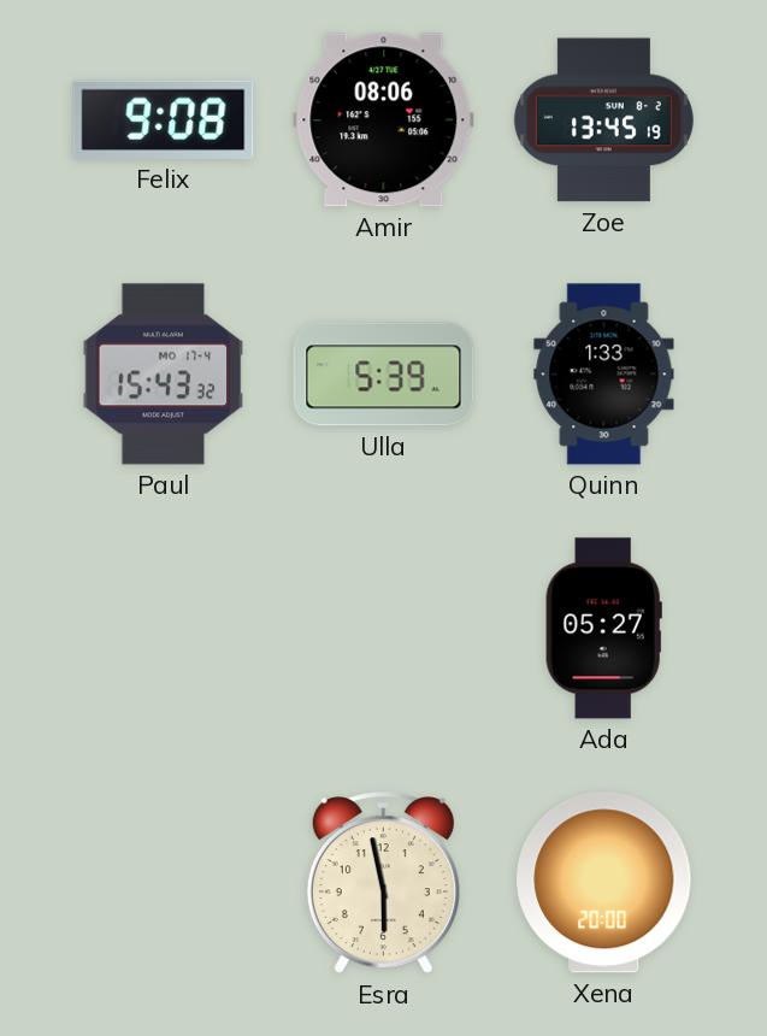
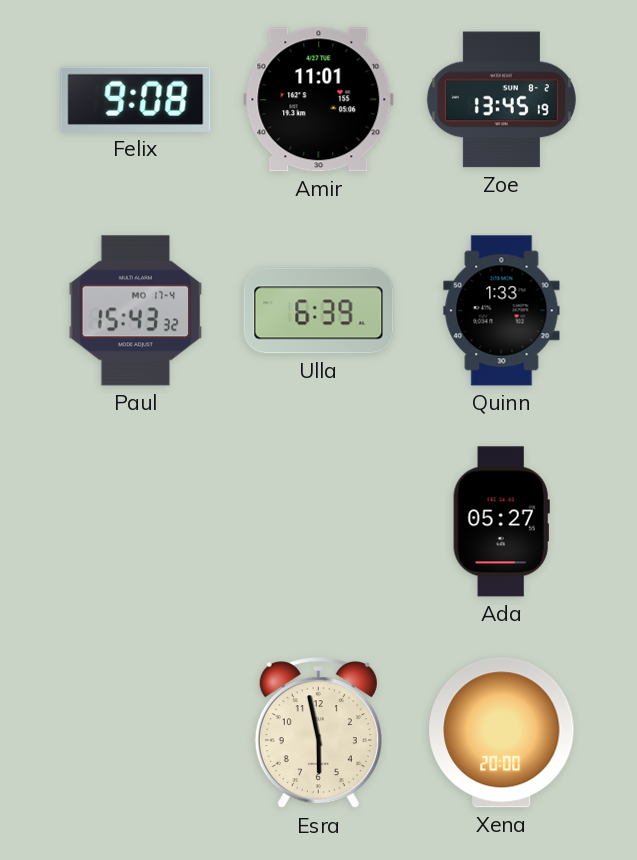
Amir: 08:06 -> 11:01
Ulla: 5:39 -> 6:39
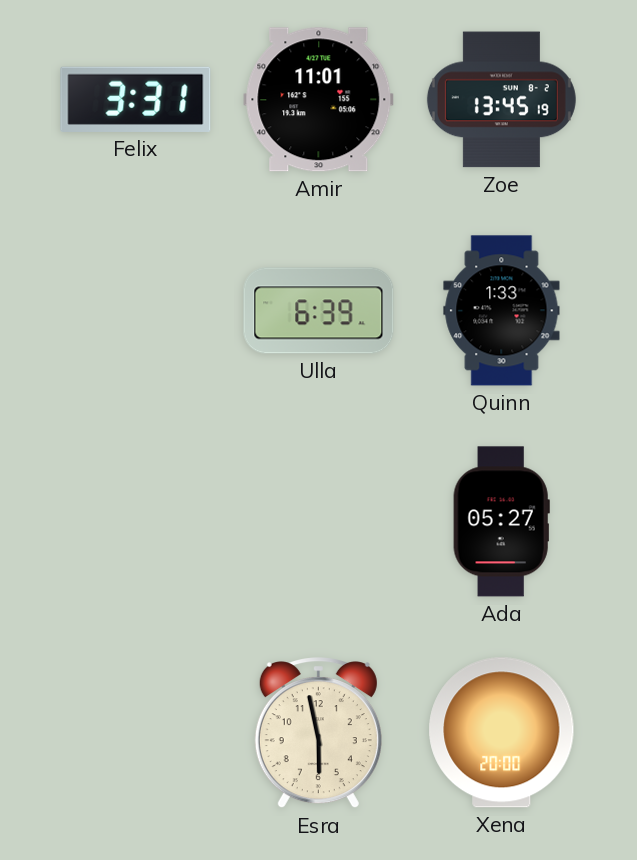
Felix: 9:08 -> 3:31
Paul: 15:43 -> none
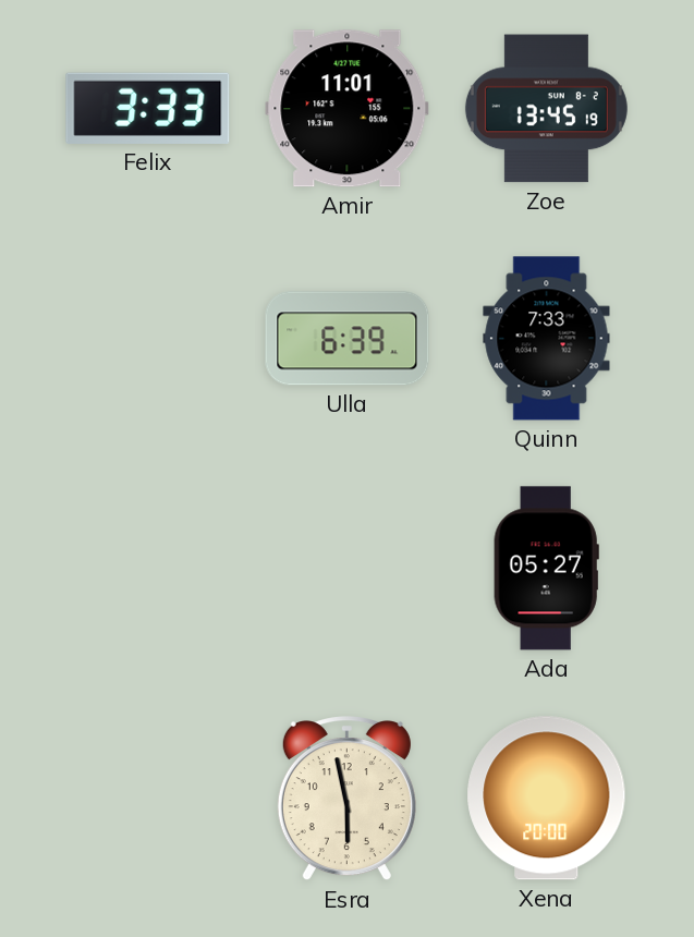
Felix: 3:31 -> 3:33
Quinn: 1:33 -> 7:33
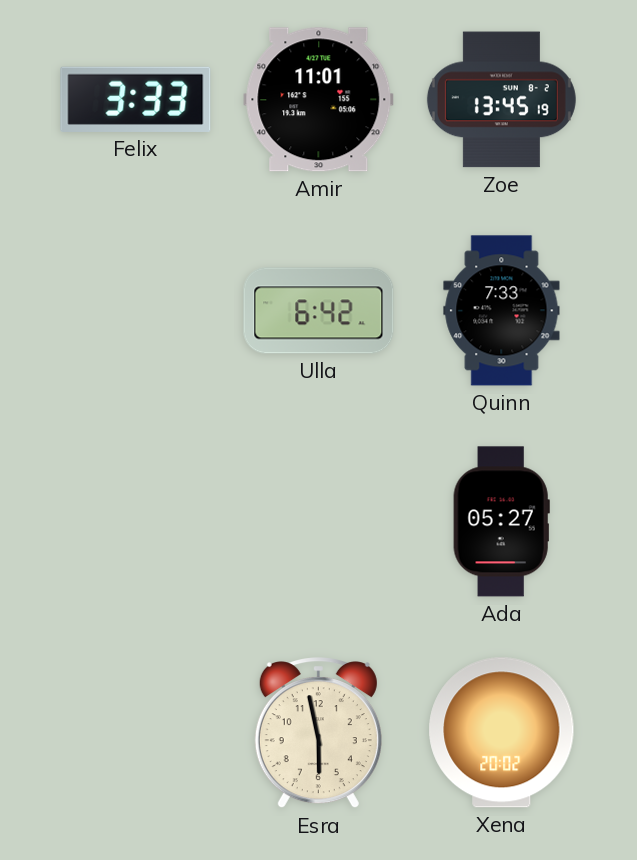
Ulla: 6:39 -> 6:42
Xena: 20:00 -> 20:02
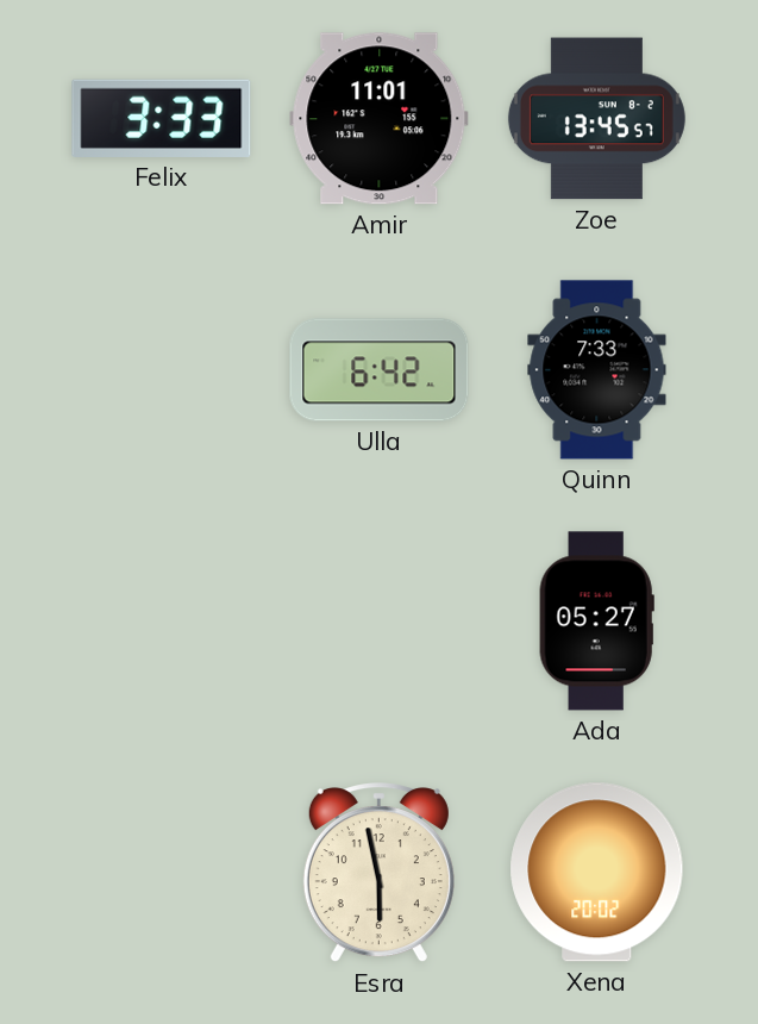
Zoe: 13:45:19 -> 13:45:57
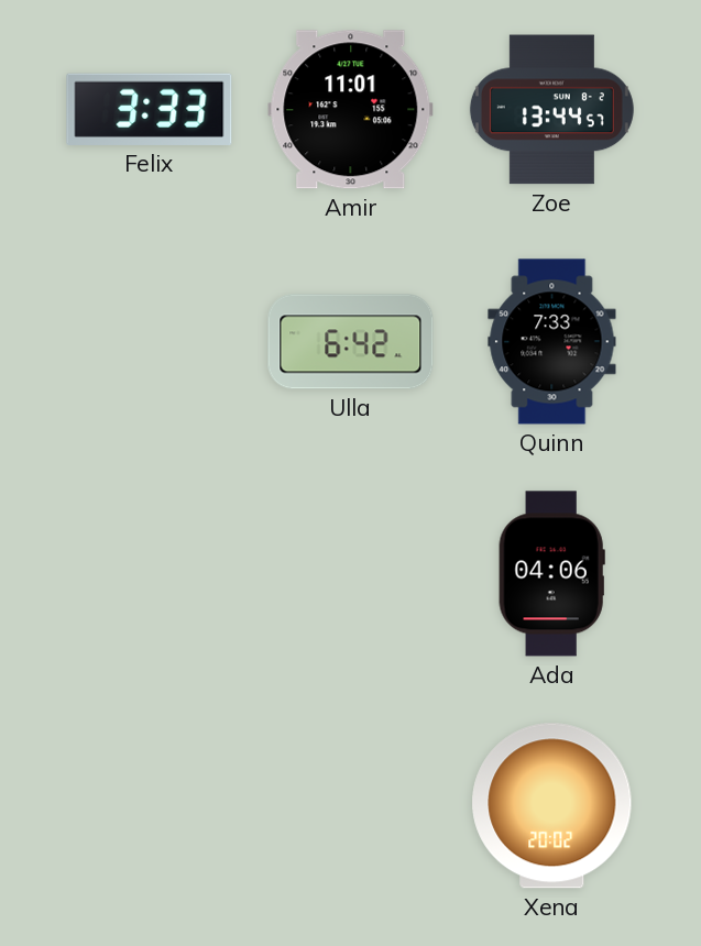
Zoe: 13:45 -> 13:44
Ada: 05:27 -> 04:06
Esra: 5:58 -> none
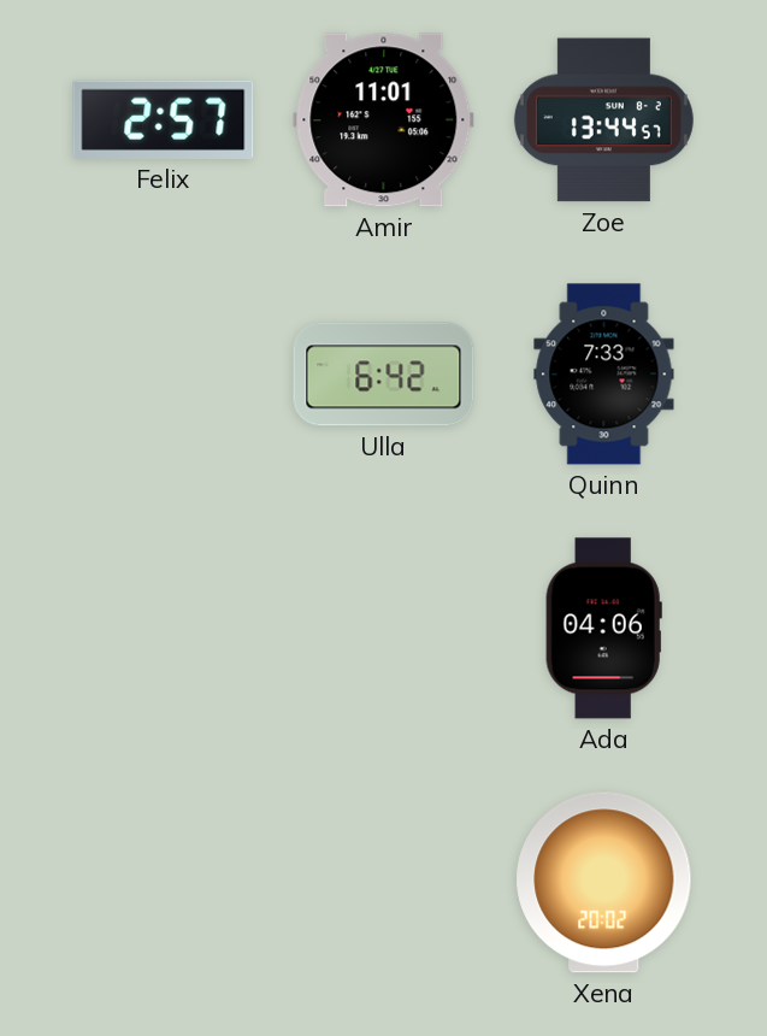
Felix: 3:33 -> 2:57
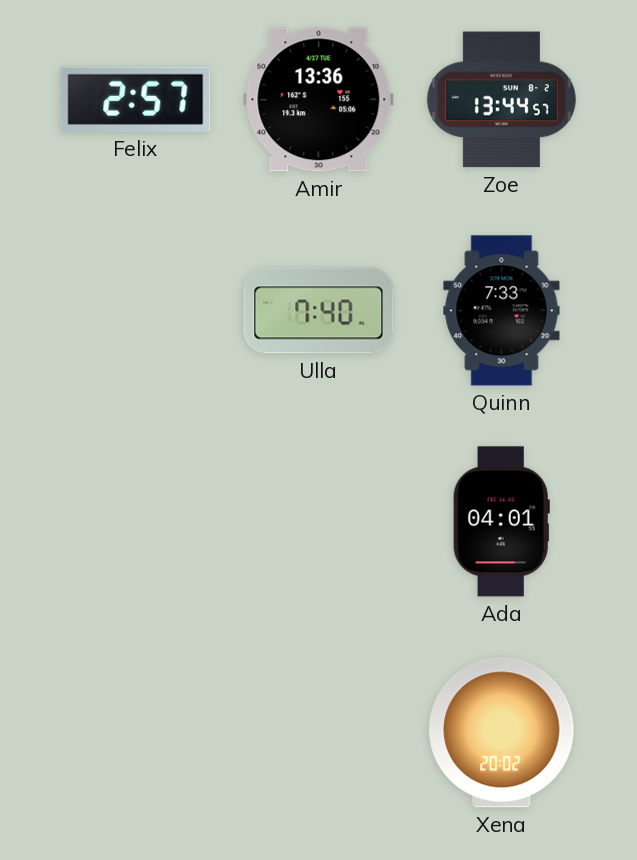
Amir: 11:01 -> 13:36
Ulla: 6:42 -> 7:40
Ada: 04:06 -> 04:01
